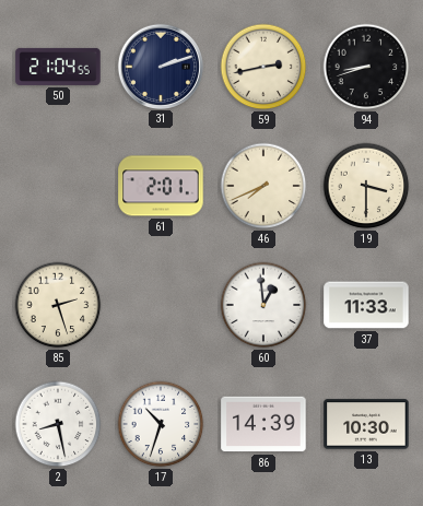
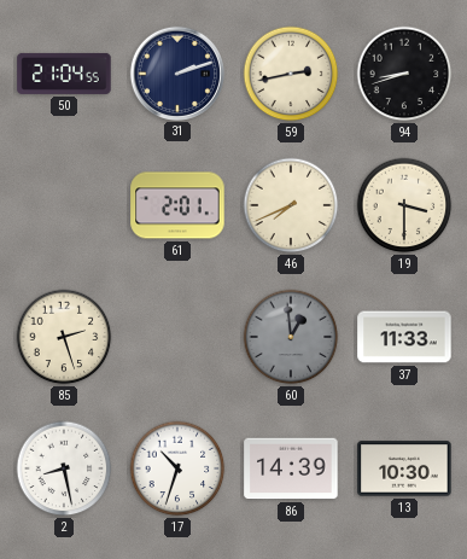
60 dial: white -> grey
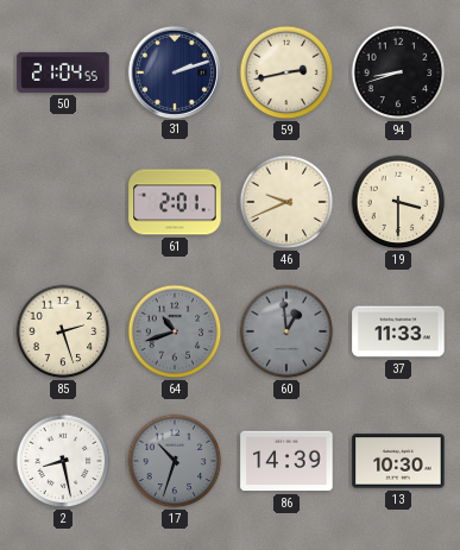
46: 7:41 -> 9:41
64: none -> 10:42
17 dial: white -> grey
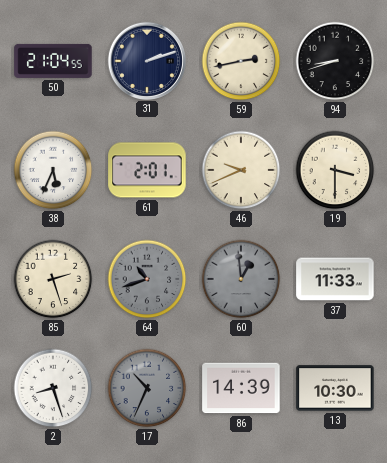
38: none -> 5:34
2: 8:28 -> 8:27
17: 10:33 -> 10:34
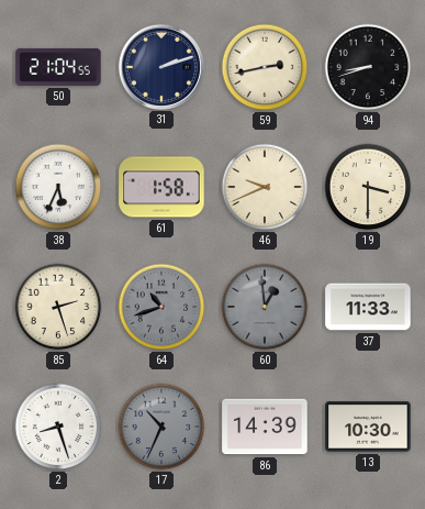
61: 2:01 -> 1:58
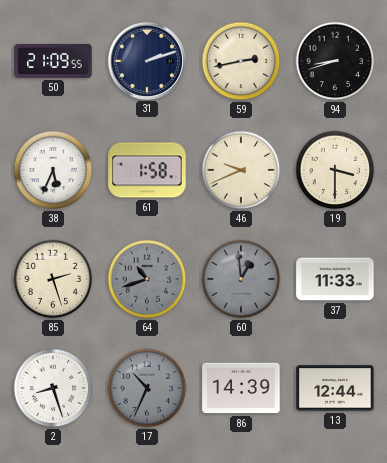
50: 21:04 -> 21:09
13: 10:30 -> 12:44
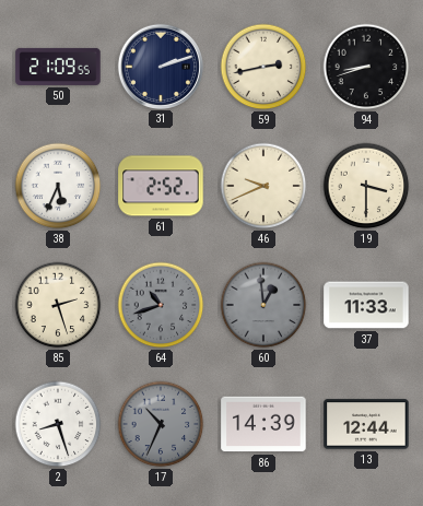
61: 1:58 -> 2:52
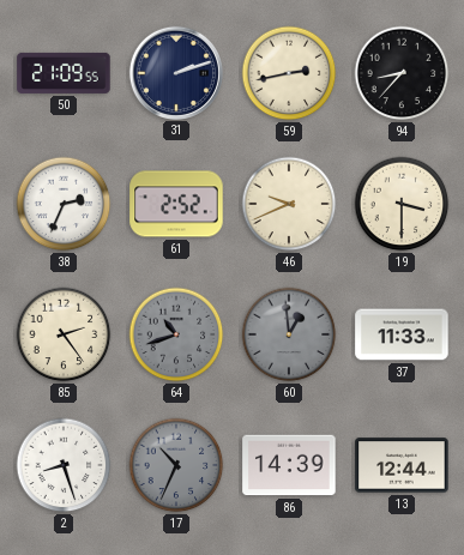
94: 8:42 -> 8:37
38: 5:34 -> 2:34
85: 2:27 -> 2:24
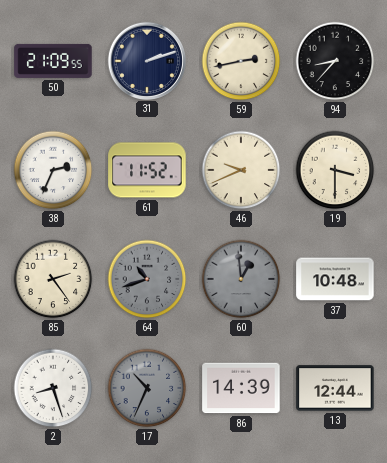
61: 2:52 -> 11:52
37: 11:33 -> 10:48
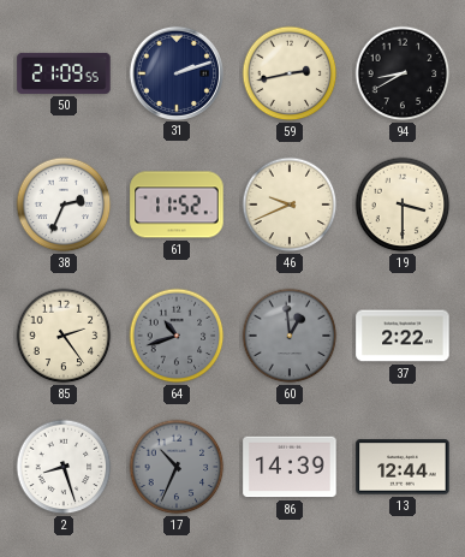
94: 8:37 -> 8:40
37: 10:48 -> 2:22
